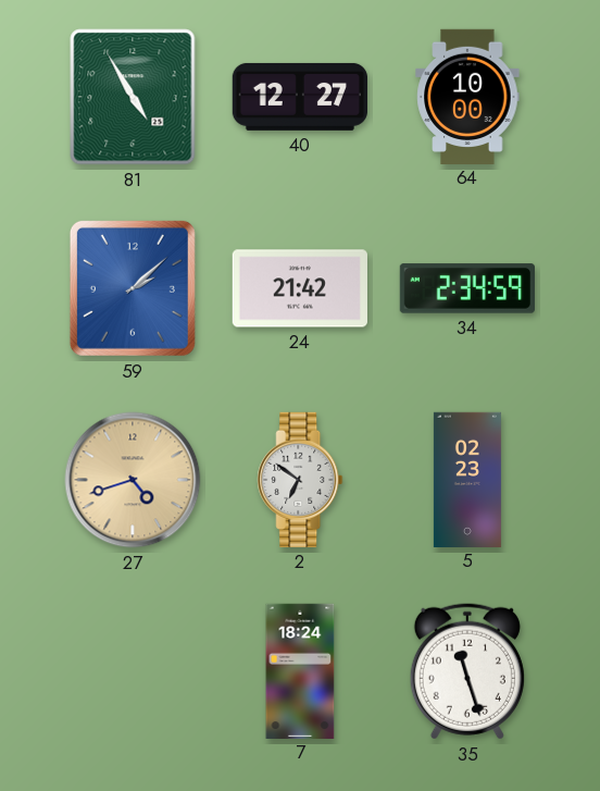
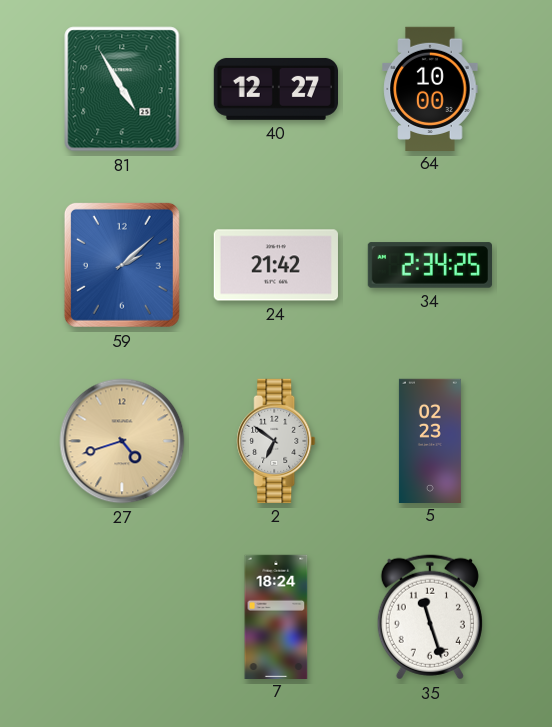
34: 2:34:59 -> 2:34:25
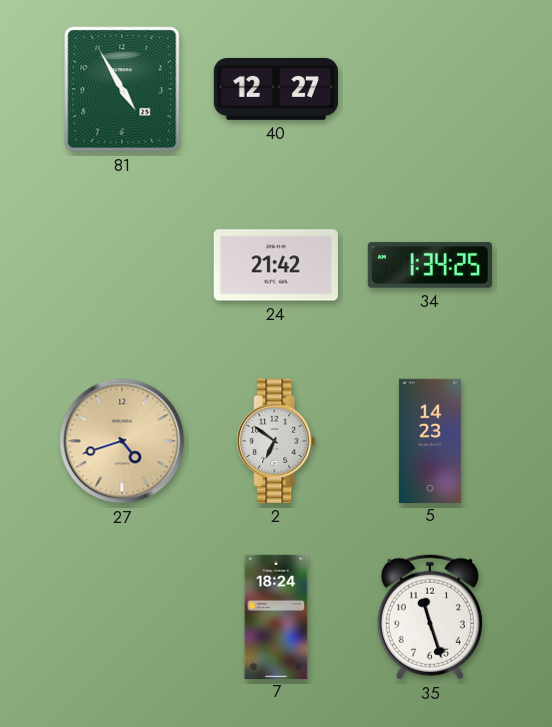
64: 10:00 -> none
59: 2:08 -> none
34: 2:34 -> 1:34
5: 02:23 -> 14:23
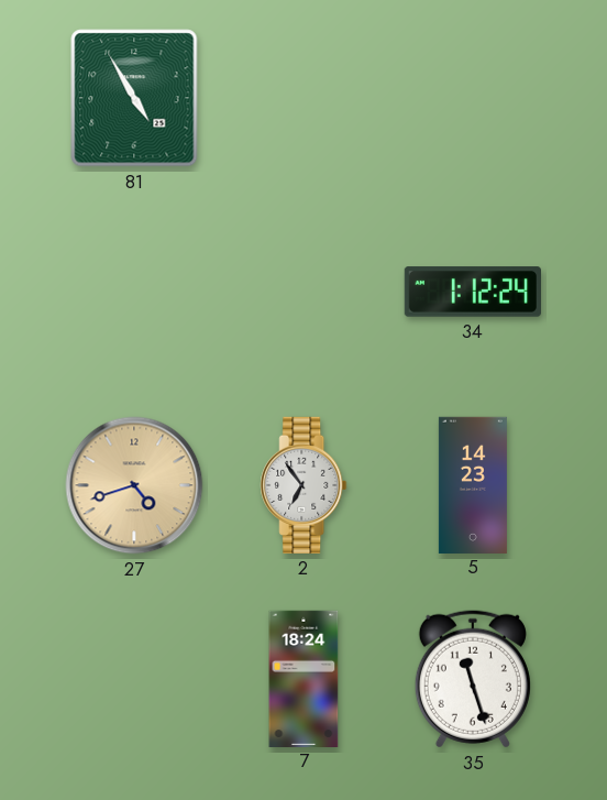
40: 12:27 -> none
24: 21:42 -> none
34: 1:34 -> 1:12
2: 6:51 -> 6:54
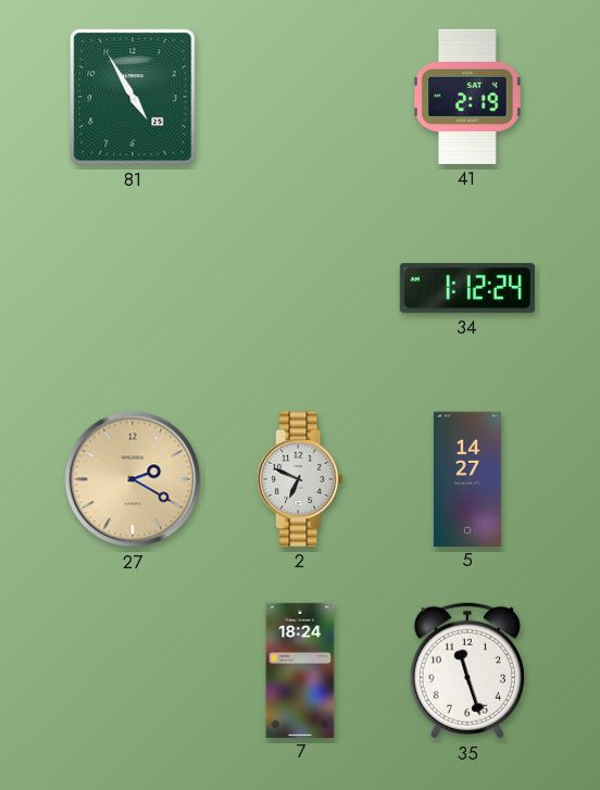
41: none -> 2:19
27: 4:42 -> 2:20
2: 6:54 -> 6:49
5: 14:23 -> 14:27
